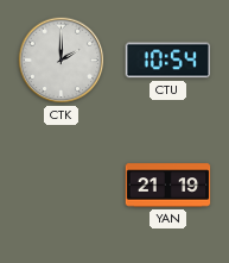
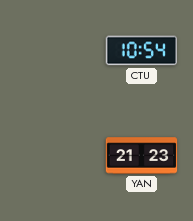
CTK: 2:00 -> none
YAN: 21:19 -> 21:23
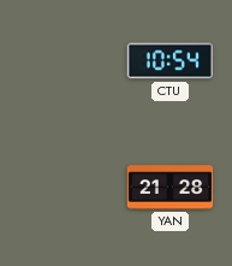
YAN: 21:23 -> 21:28
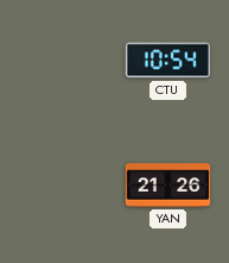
YAN: 21:28 -> 21:26
